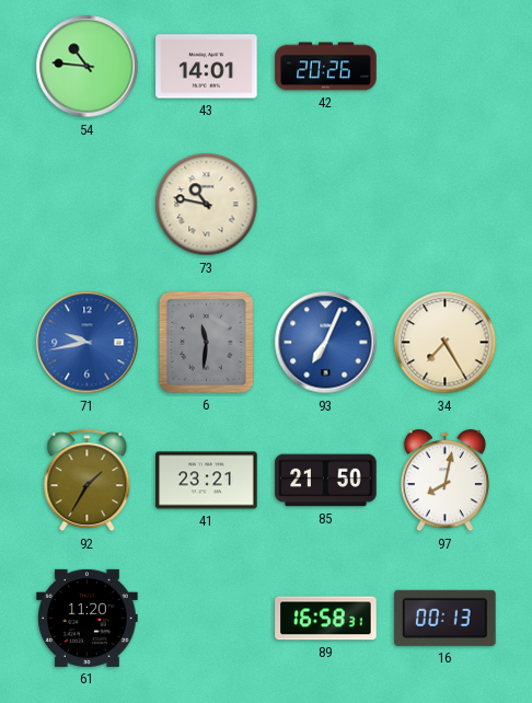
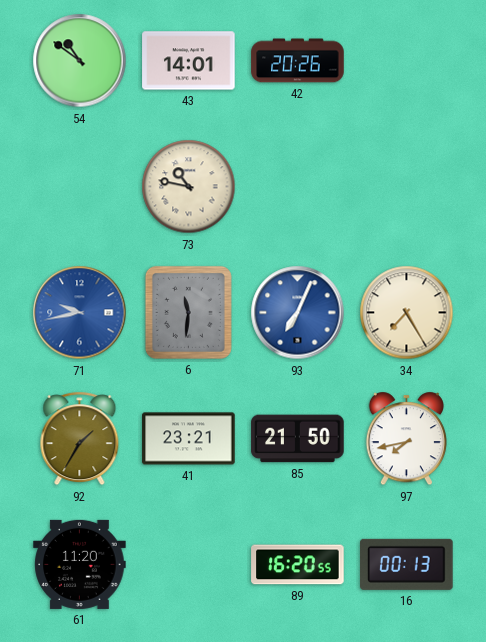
54: 10:46 -> 10:51
97: 8:02 -> 7:43
89: 16:58 -> 16:20
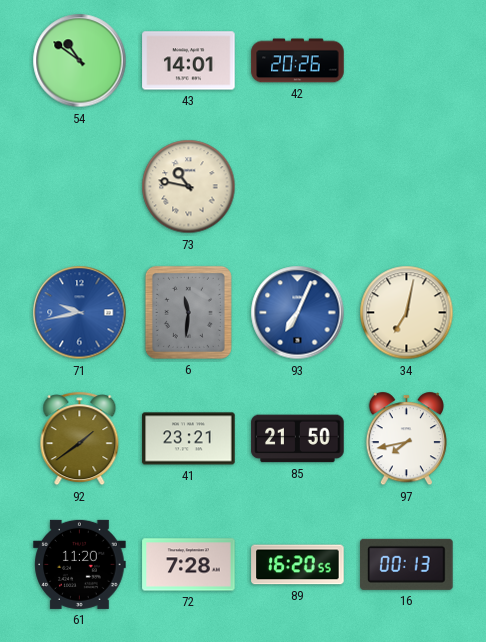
34: 7:25 -> 7:02
92: 1:35 -> 1:39
72: none -> 7:28
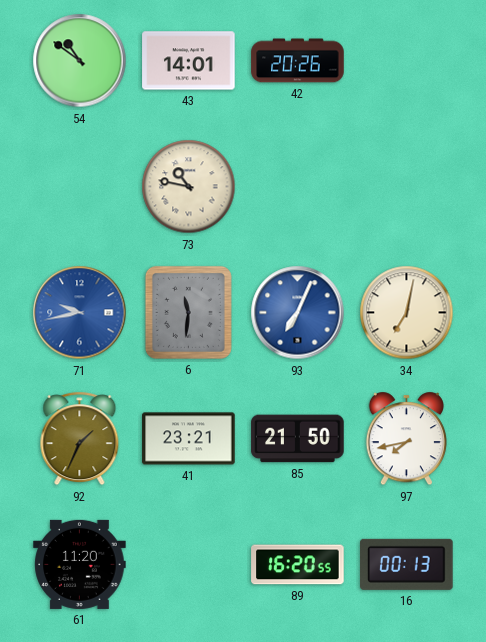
92: 1:39 -> 1:34
72: 7:28 -> none
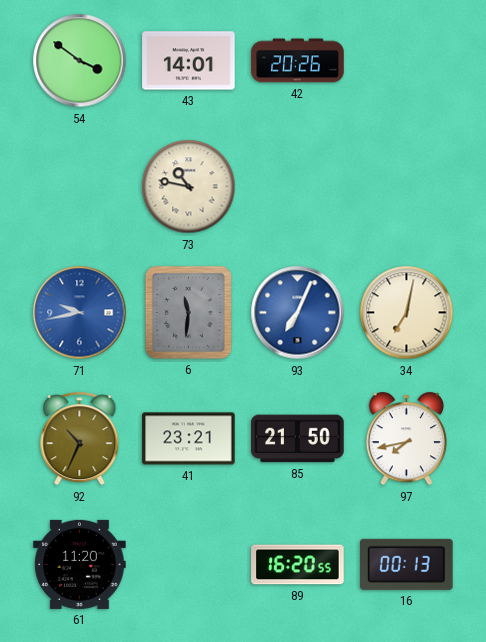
54: 10:51 -> 3:51
92: 1:34 -> 10:34
